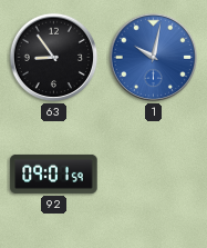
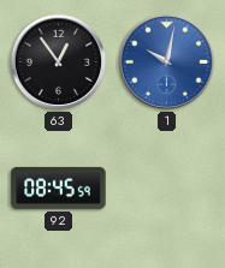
63: 8:54 -> 12:54
92: 09:01 -> 08:45
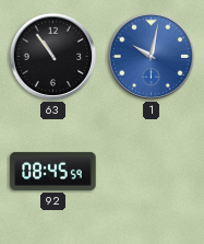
63: 12:54 -> 10:54
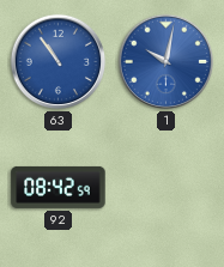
63 dial: black -> blue
92: 08:45 -> 08:42
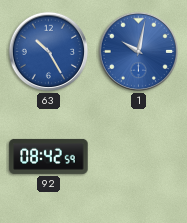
63: 10:54 -> 10:25
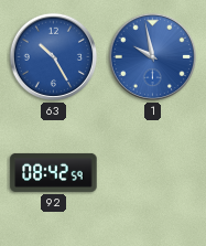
1: 10:02 -> 9:58
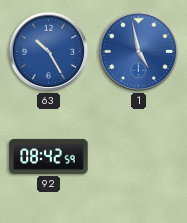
1: 9:58 -> 4:58
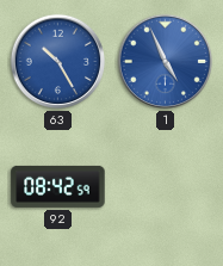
1: 4:58 -> 4:56
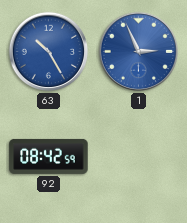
1: 4:56 -> 2:56
